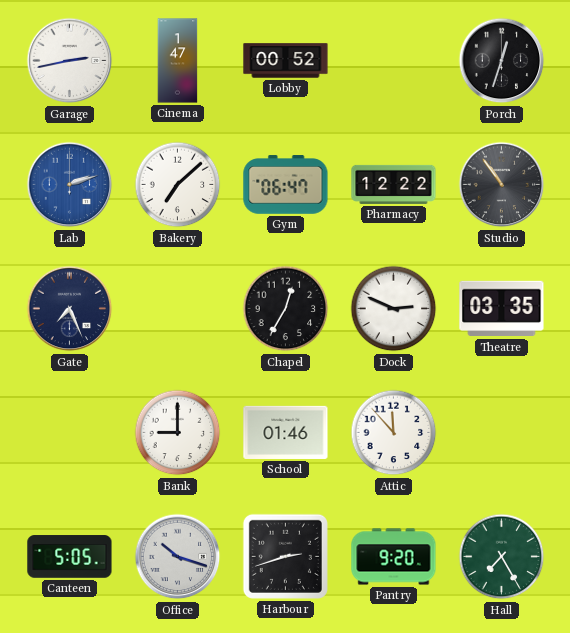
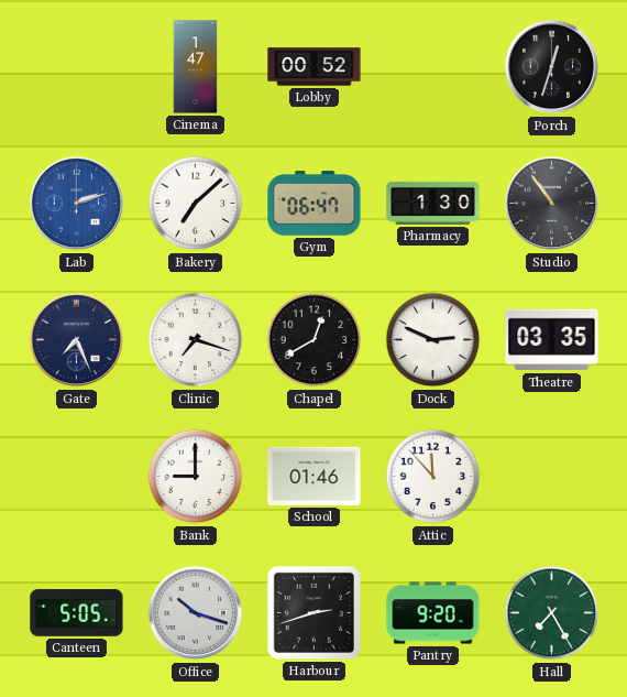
Garage: 2:43 -> none
Pharmacy: 12:22 -> 1:30
Clinic: none -> 7:18
Chapel: 12:35 -> 12:40
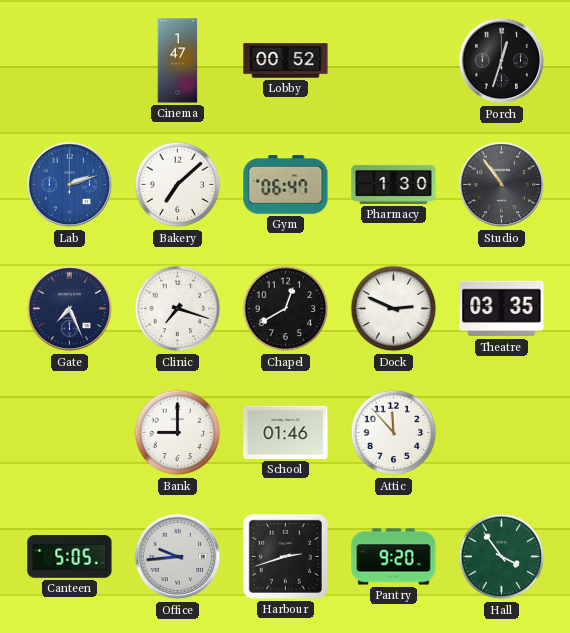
Office: 10:18 -> 9:44
Hall: 7:25 -> 3:54
